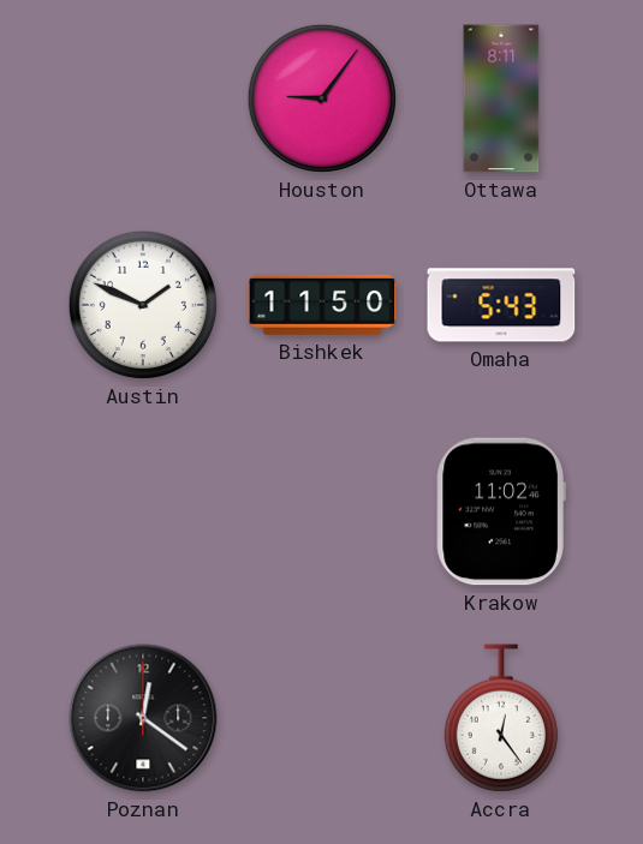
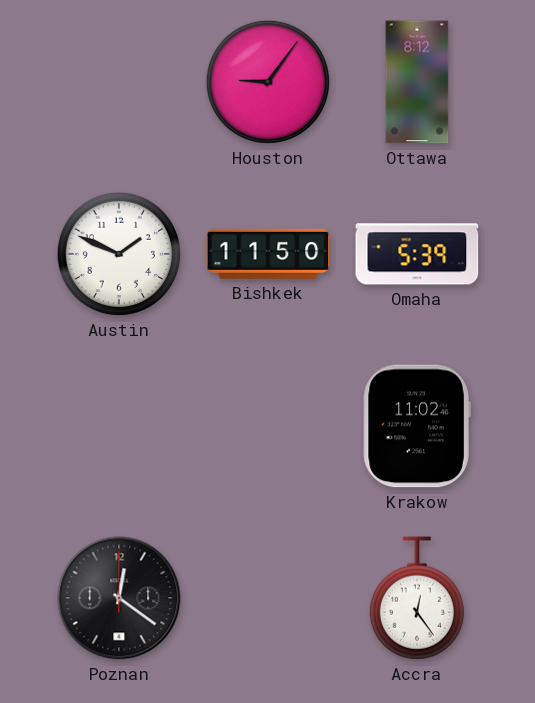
Ottawa: 8:11 -> 8:12
Omaha: 5:43 -> 5:39
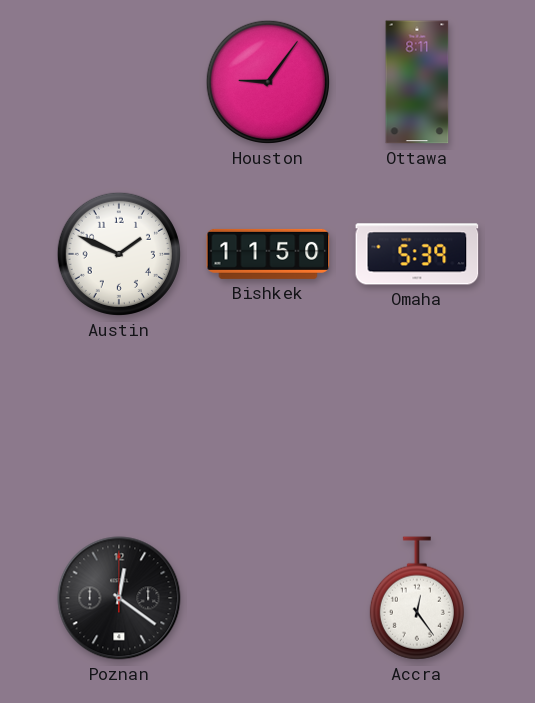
Ottawa: 8:12 -> 8:11
Krakow: 11:02 -> none
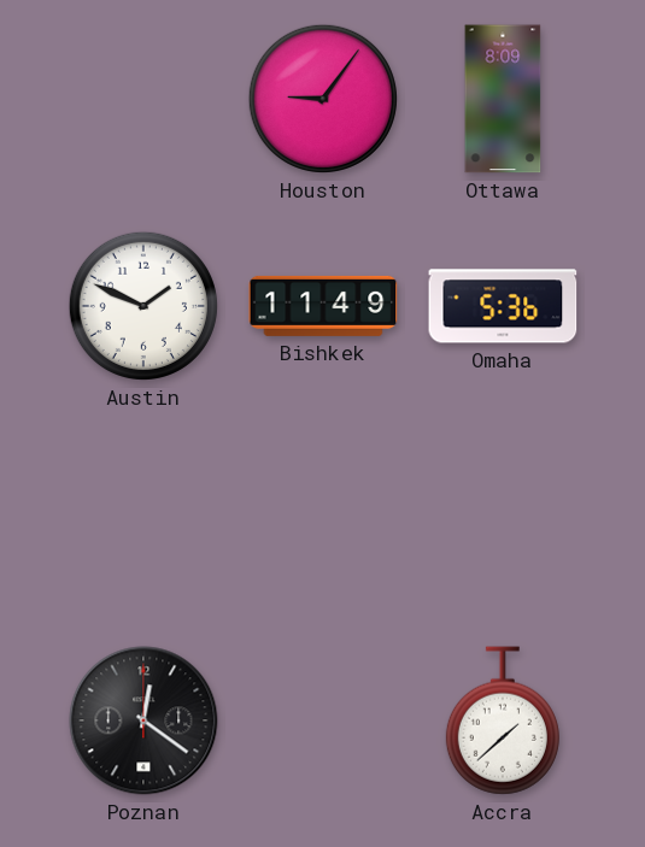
Ottawa: 8:11 -> 8:09
Bishkek: 11:50 -> 11:49
Omaha: 5:39 -> 5:36
Accra: 12:24 -> 1:38
